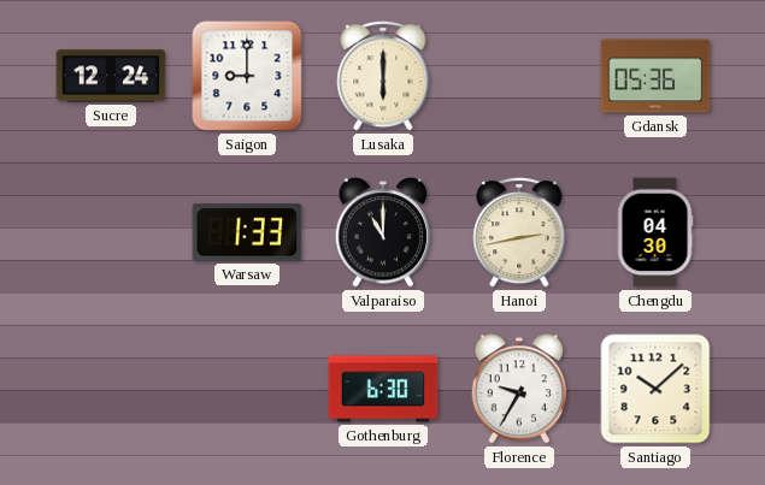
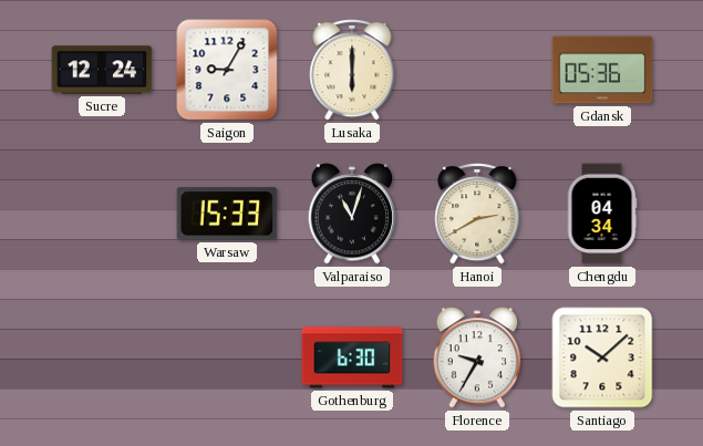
Saigon: 9:00 -> 9:05
Warsaw: 1:33 -> 15:33
Valparaiso: 11:00 -> 11:03
Hanoi: 2:43 -> 2:40
Chengdu: 04:30 -> 04:34
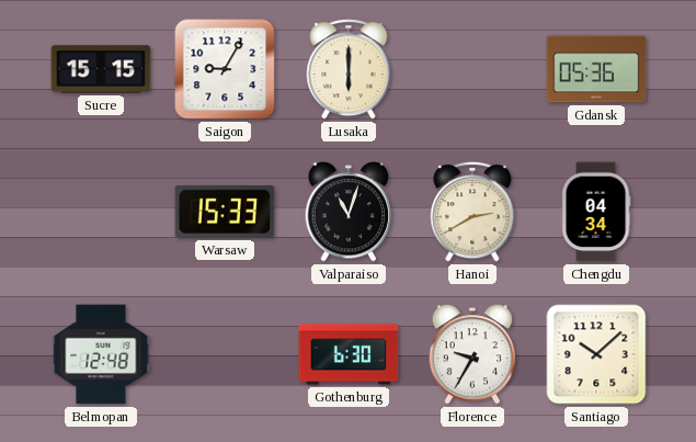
Sucre: 12:24 -> 15:15
Belmopan: none -> 12:48
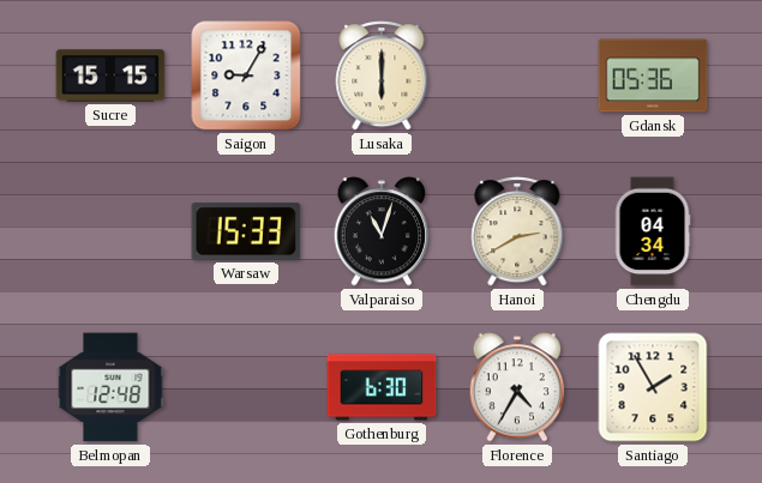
Florence: 9:35 -> 4:35
Santiago: 10:08 -> 1:55
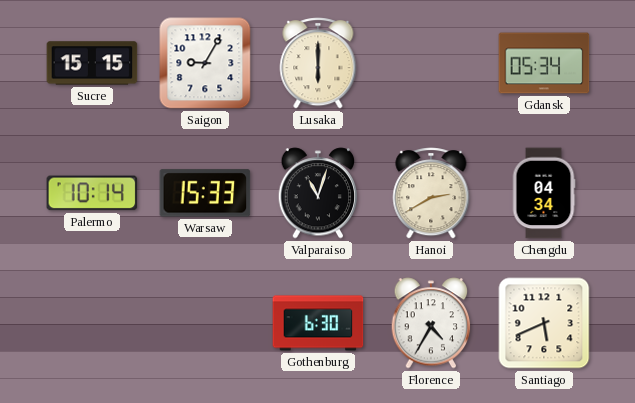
Gdansk: 05:36 -> 05:34
Palermo: none -> 10:14
Belmopan: 12:48 -> none
Santiago: 1:55 -> 5:41
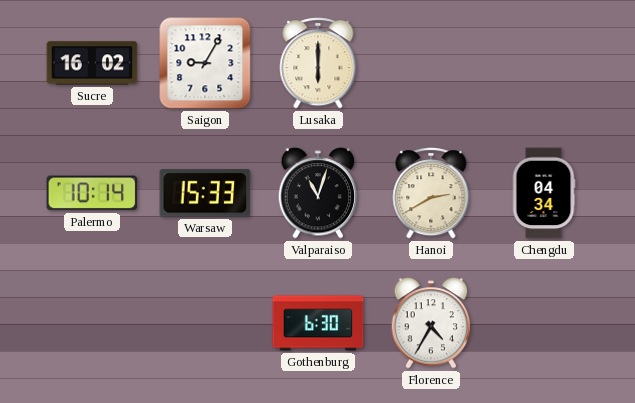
Sucre: 15:15 -> 16:02
Gdansk: 05:34 -> none
Santiago: 5:41 -> none
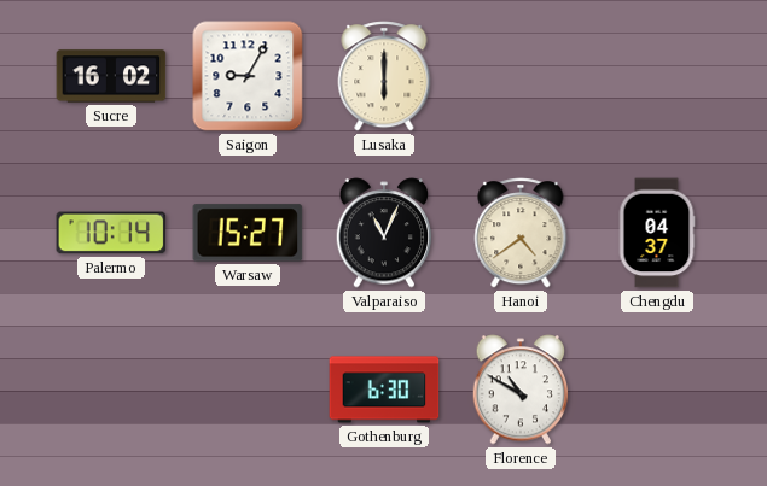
Warsaw: 15:33 -> 15:27
Valparaiso: 11:03 -> 11:04
Hanoi: 2:40 -> 4:39
Chengdu: 04:34 -> 04:37
Florence: 4:35 -> 10:50
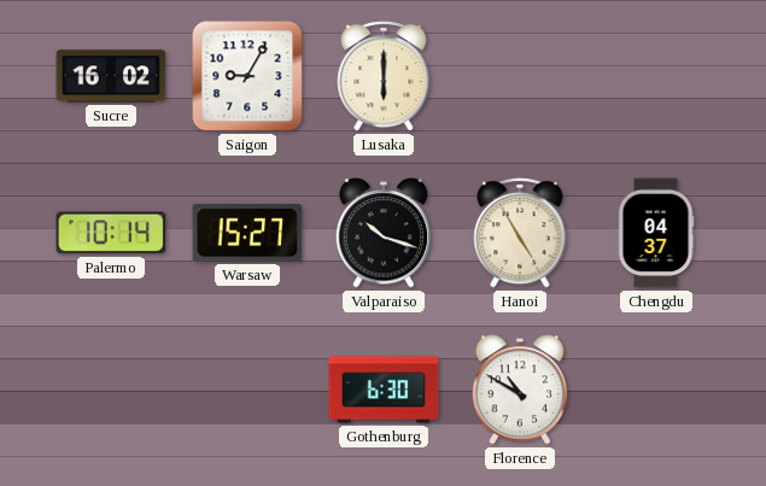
Valparaiso: 11:04 -> 10:18
Hanoi: 4:39 -> 4:55
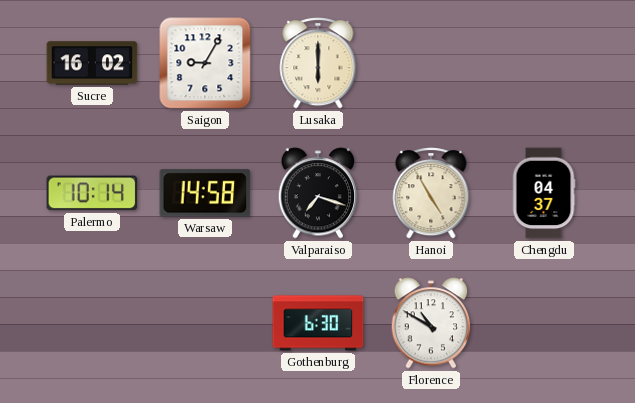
Warsaw: 15:27 -> 14:58
Valparaiso: 10:18 -> 7:18
